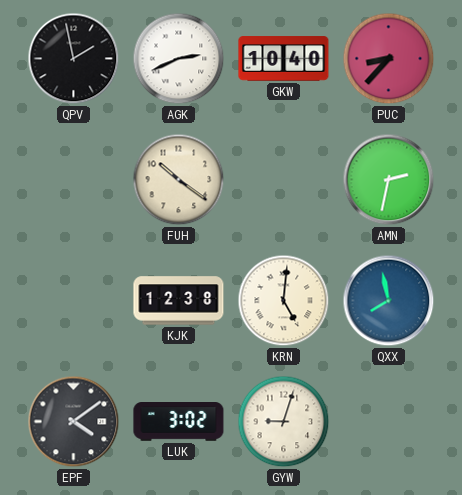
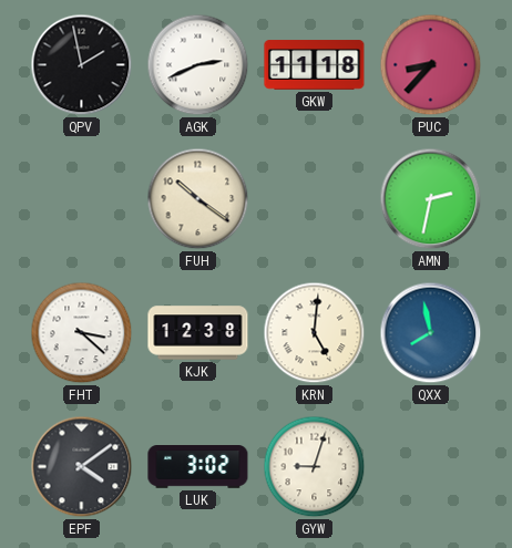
GKW: 10:40 -> 11:18
FHT: none -> 3:22
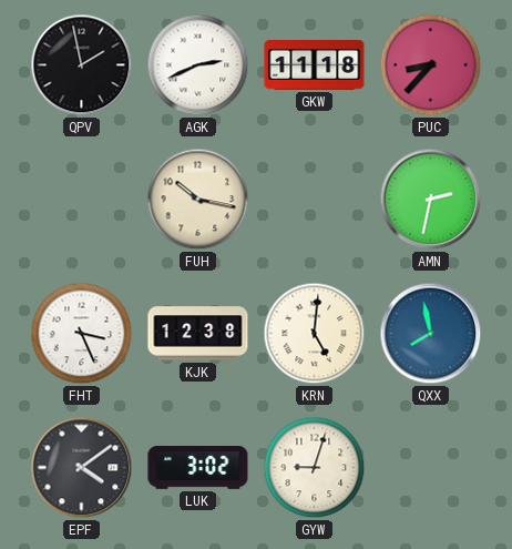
FUH: 10:21 -> 10:17
FHT: 3:22 -> 3:26
